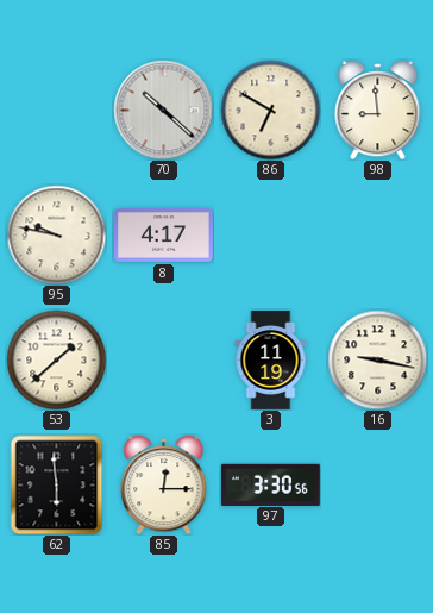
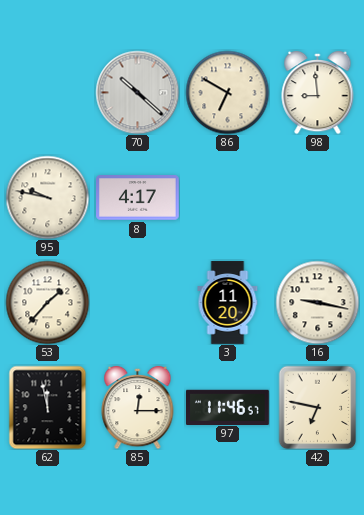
53: 1:38 -> 1:37
3: 11:19 -> 11:20
62: 5:59 -> 11:58
97: 3:30 -> 11:46
42: none -> 6:47
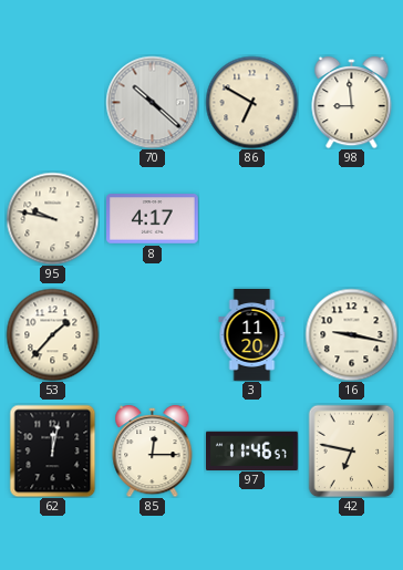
62: 11:58 -> 12:02
